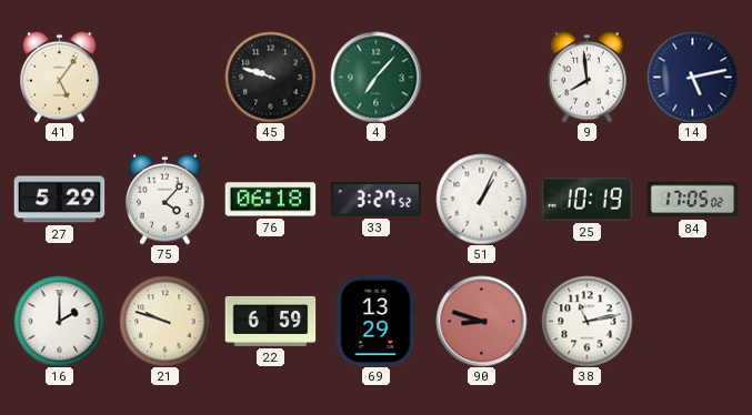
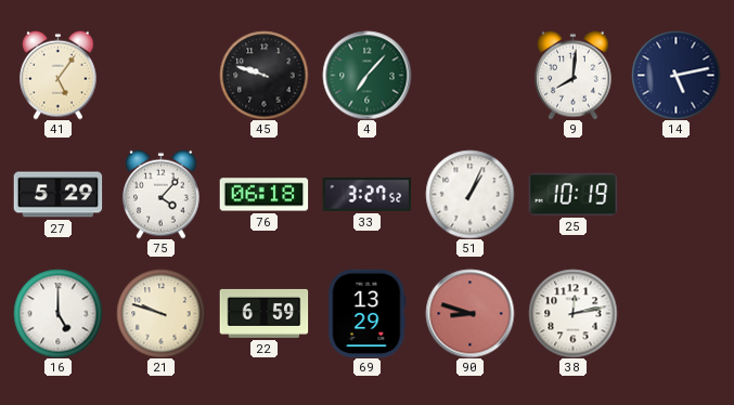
9: 7:59 -> 8:01
84: 17:05 -> none
16: 2:00 -> 5:00
38: 11:13 -> 12:13
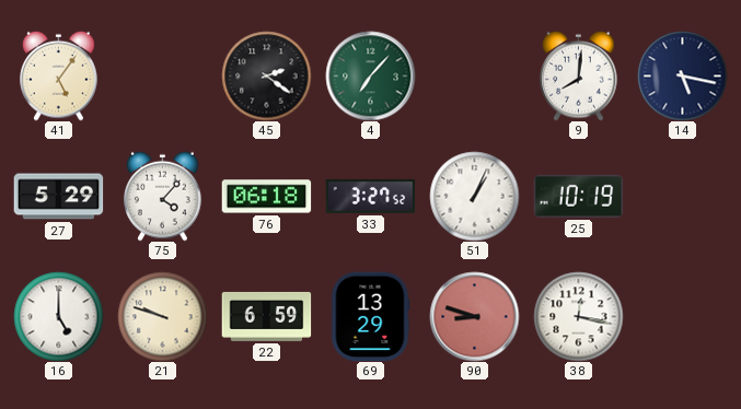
45: 9:48 -> 2:21
14: 5:13 -> 5:17
38: 12:13 -> 12:17
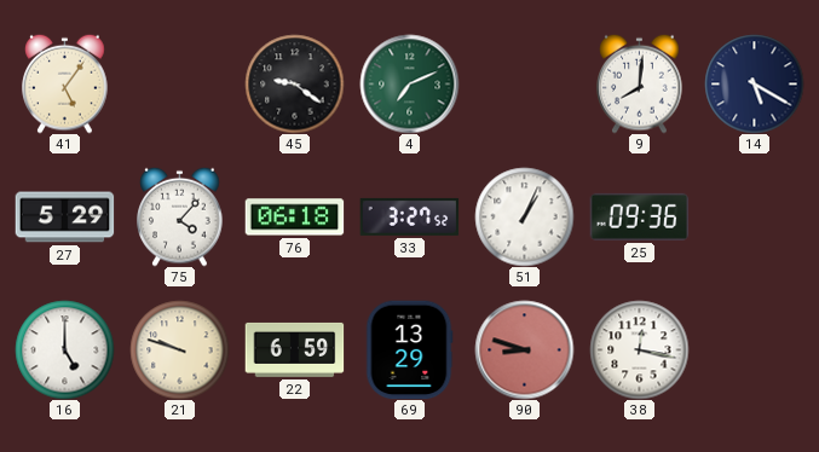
45: 2:21 -> 9:21
4: 7:07 -> 7:11
14: 5:17 -> 5:20
25: 10:19 -> 09:36
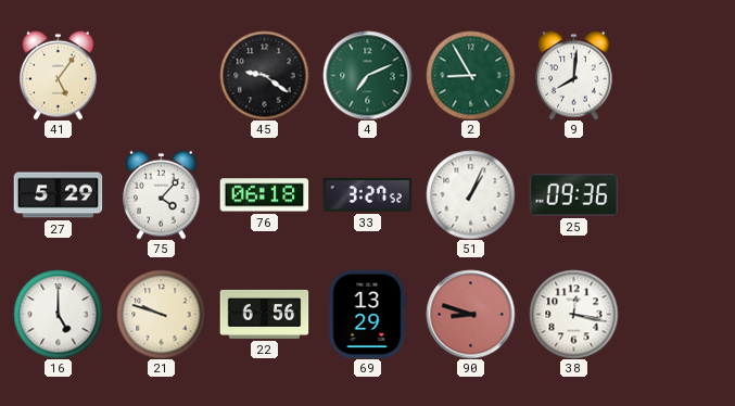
2: none -> 8:55
14: 5:20 -> none
22: 6:59 -> 6:56
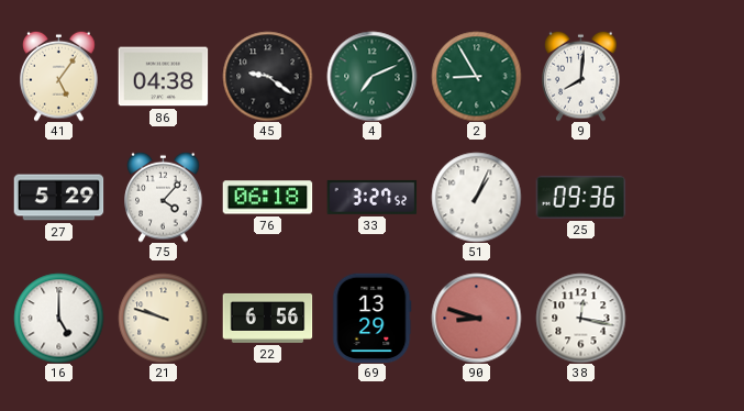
86: none -> 04:38
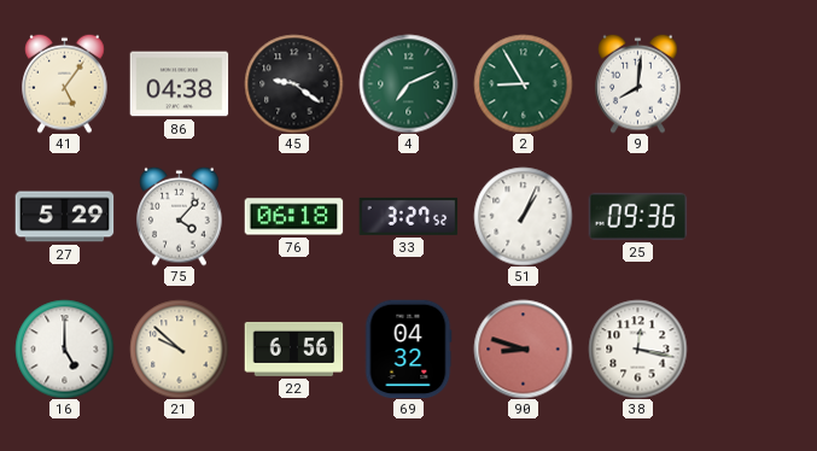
21: 9:48 -> 9:52
69: 13:29 -> 04:32
